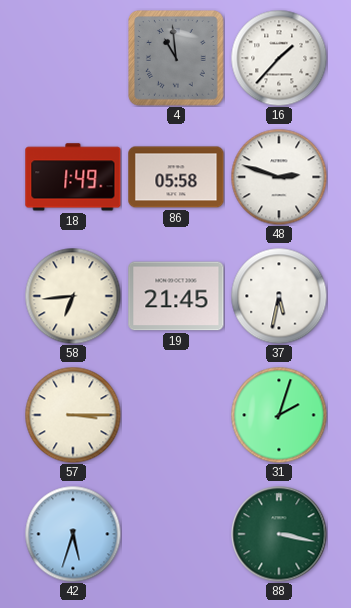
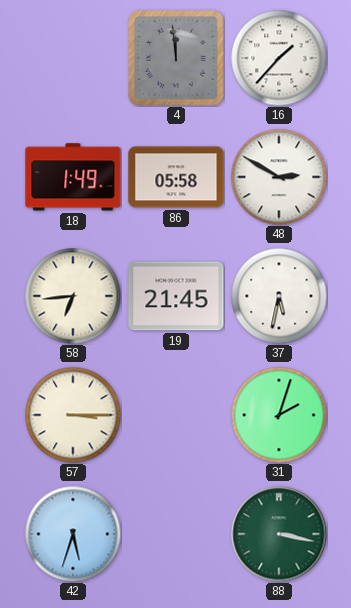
4: 10:59 -> 11:59
48: 2:48 -> 2:50
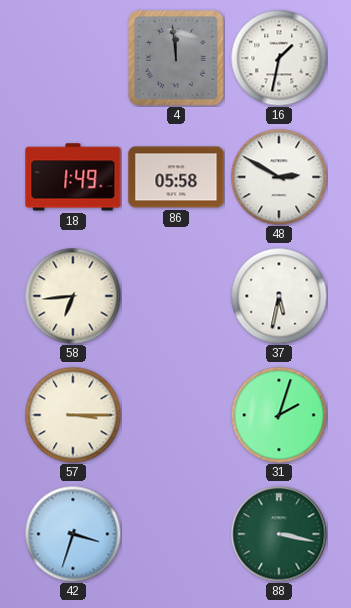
16: 1:37 -> 1:32
19: 21:45 -> none
42: 5:33 -> 3:33
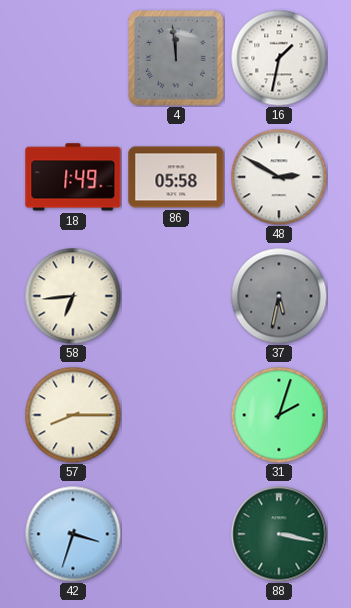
37 dial: white -> grey
57: 3:15 -> 8:15
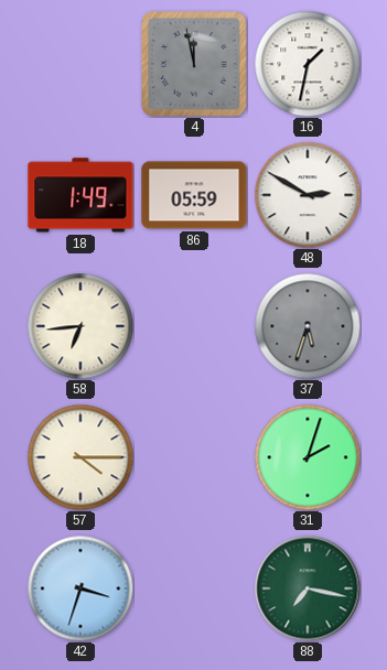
4: 11:59 -> 11:58
86: 05:58 -> 05:59
37: 5:32 -> 5:33
57: 8:15 -> 4:15
88: 3:17 -> 7:17
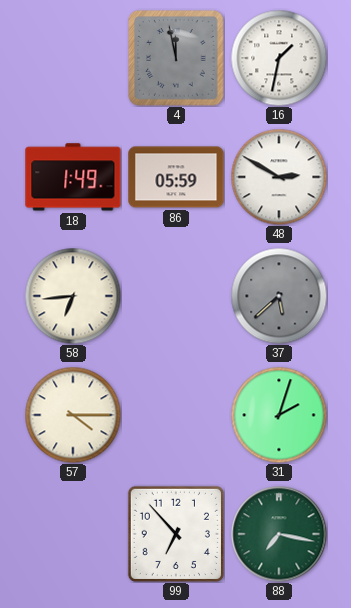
37: 5:33 -> 5:38
42: 3:33 -> none
99: none -> 6:53
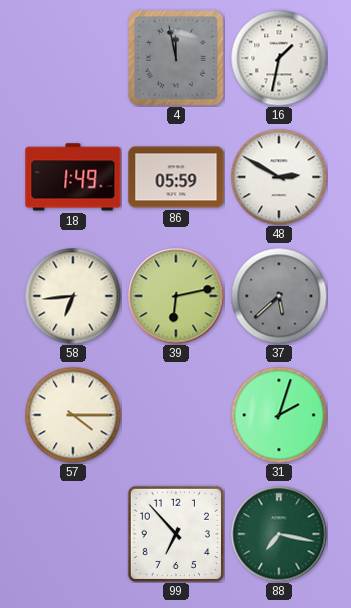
39: none -> 6:13
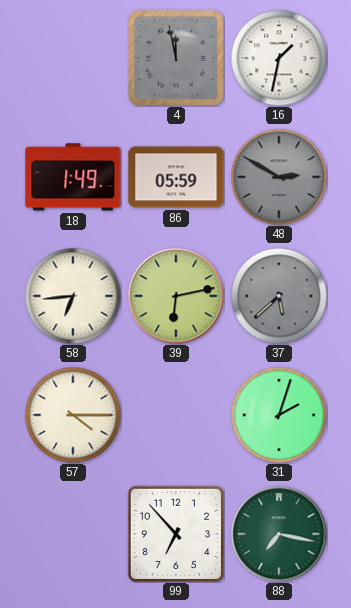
48 dial: white -> grey
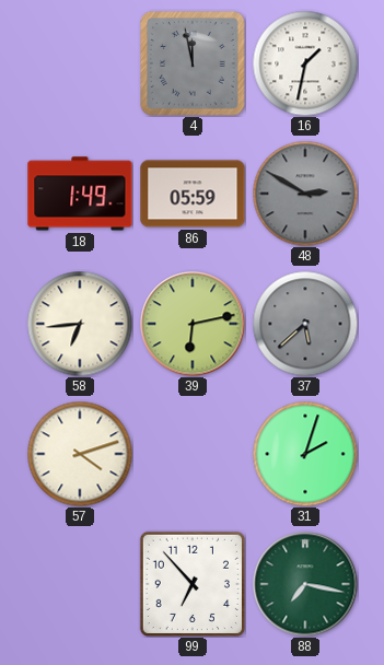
57: 4:15 -> 4:12
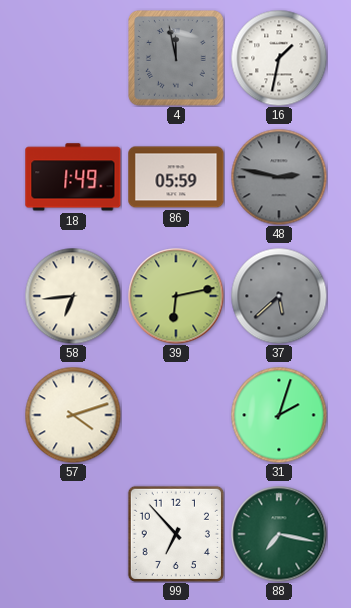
48: 2:50 -> 2:47
